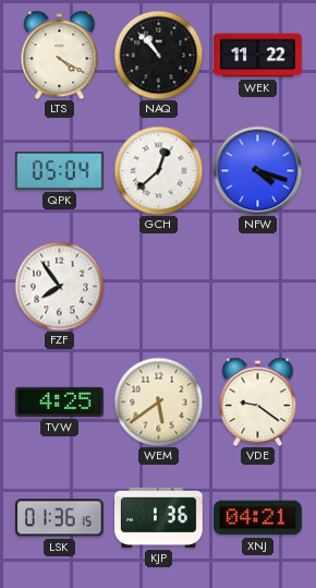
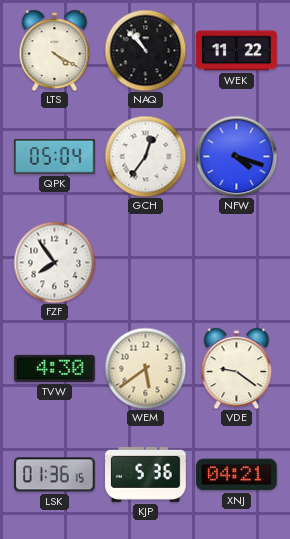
GCH: 12:38 -> 12:36
TVW: 4:25 -> 4:30
KJP: 1:36 -> 5:36
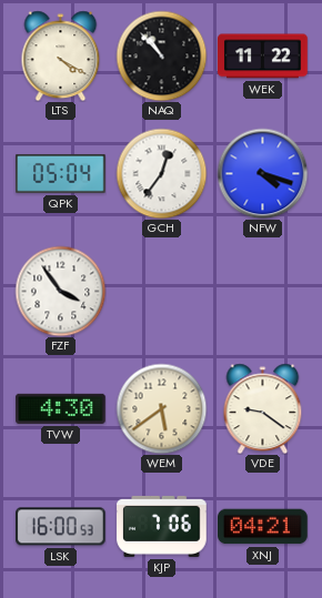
FZF: 7:54 -> 3:54
LSK: 01:36 -> 16:00
KJP: 5:36 -> 7:06
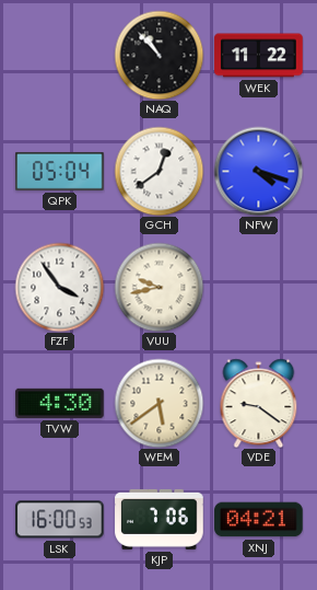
LTS: 4:20 -> none
GCH: 12:36 -> 12:39
VUU: none -> 9:43
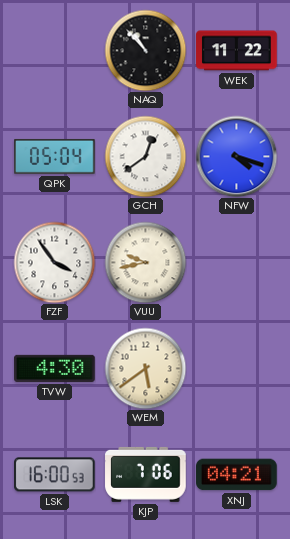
VDE: 9:21 -> none
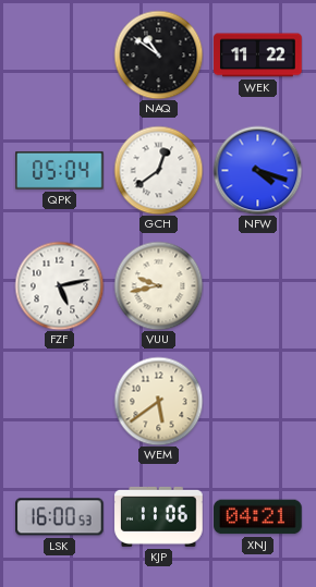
NAQ: 10:53 -> 10:51
FZF: 3:54 -> 5:13
TVW: 4:30 -> none
KJP: 7:06 -> 11:06
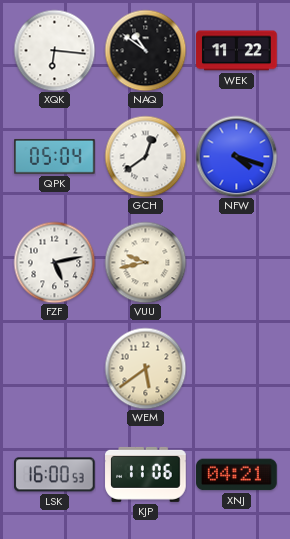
XQK: none -> 6:16
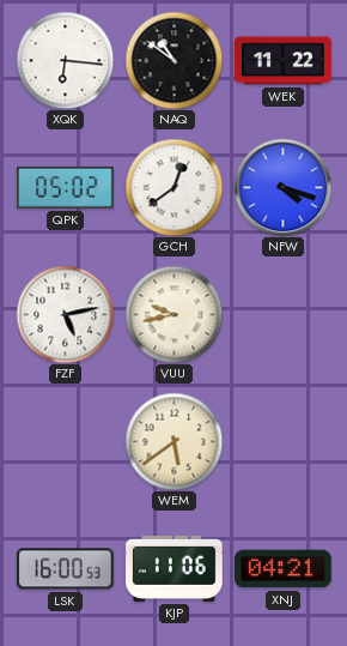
QPK: 05:04 -> 05:02
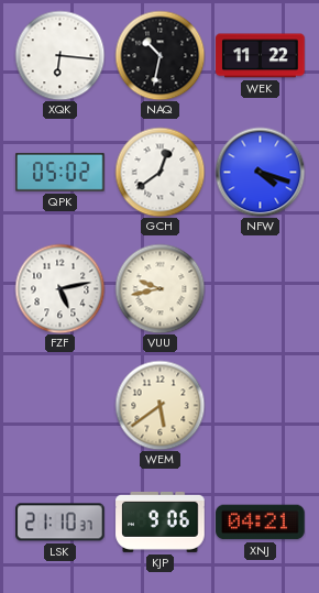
NAQ: 10:51 -> 10:32
LSK: 16:00 -> 21:10
KJP: 11:06 -> 9:06
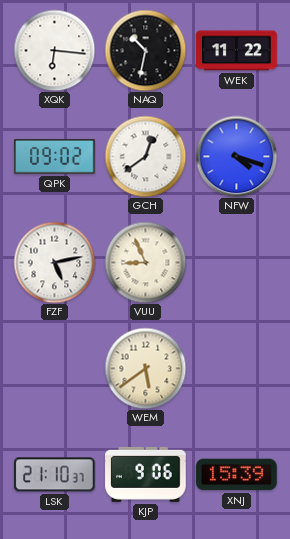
QPK: 05:02 -> 09:02
VUU: 9:43 -> 8:56
XNJ: 04:21 -> 15:39
